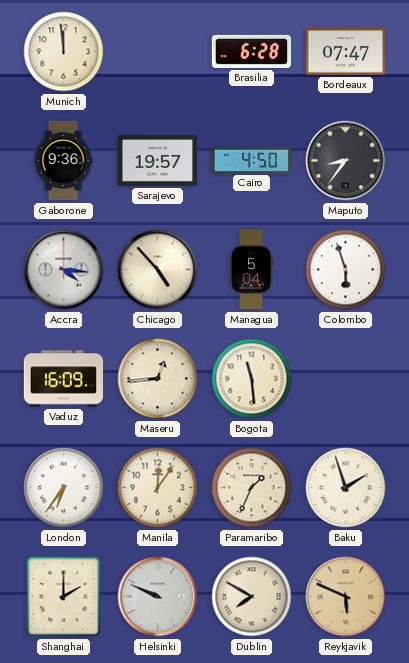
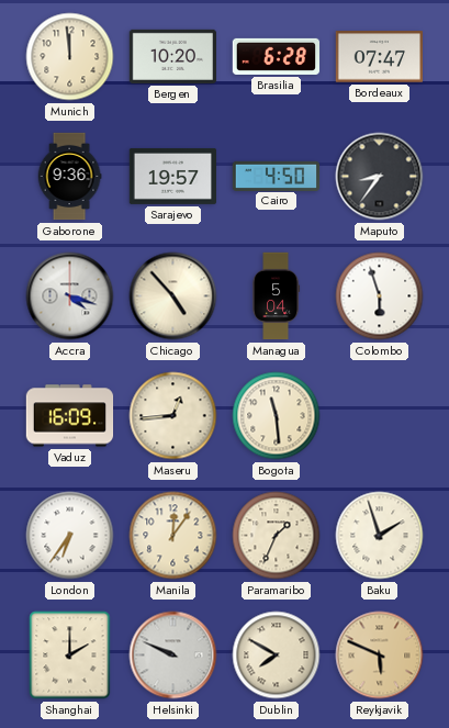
Bergen: none -> 10:20
Accra: 4:16 -> 4:18
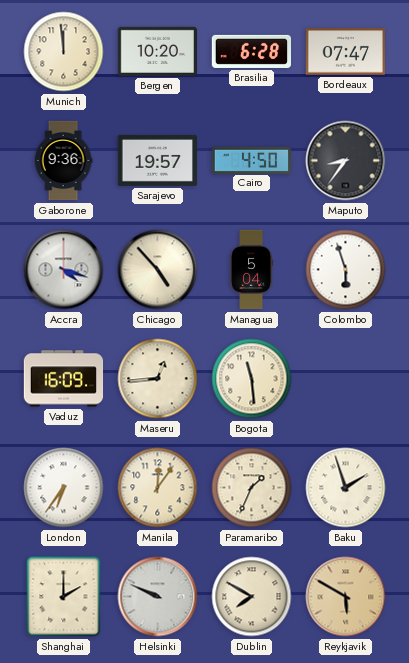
Reykjavik: 5:49 -> 5:50
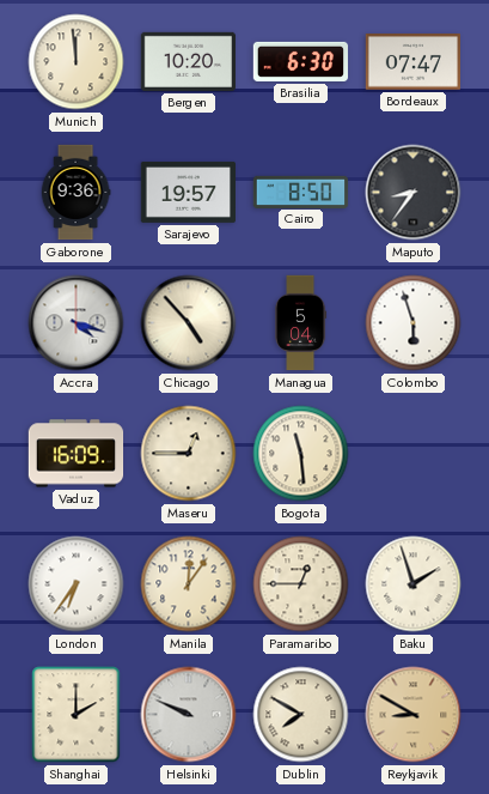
Brasilia: 6:28 -> 6:30
Cairo: 4:50 -> 8:50
Maseru: 12:44 -> 12:45
Paramaribo: 1:34 -> 12:45
Reykjavik: 5:50 -> 8:50
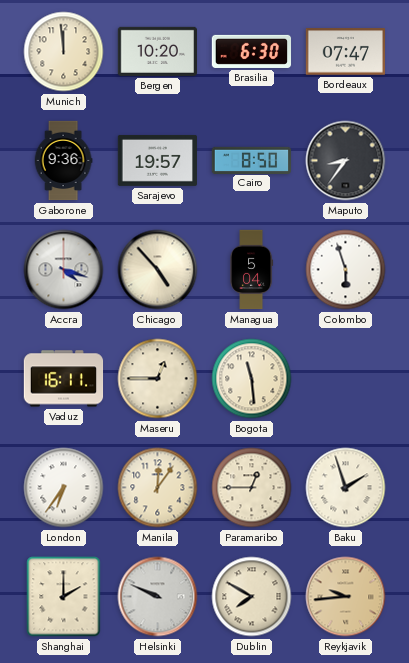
Vaduz: 16:09 -> 16:11
Reykjavik: 8:50 -> 9:44
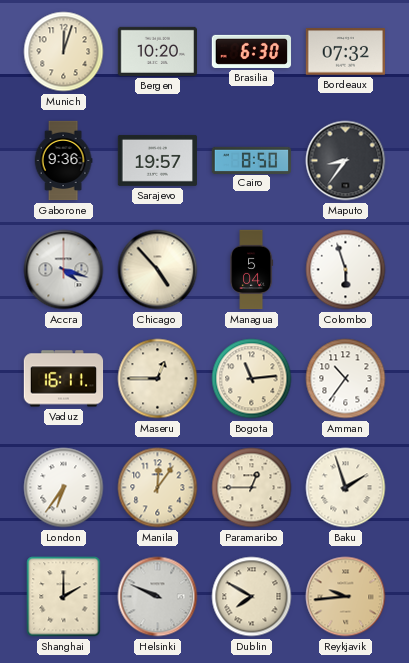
Munich: 11:59 -> 12:03
Bordeaux: 07:47 -> 07:32
Bogota: 11:29 -> 11:14
Amman: none -> 10:36
